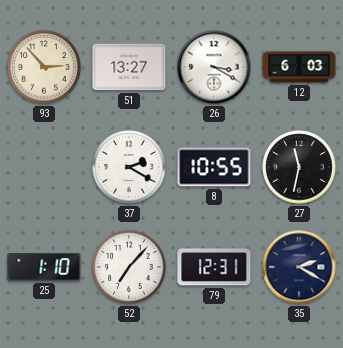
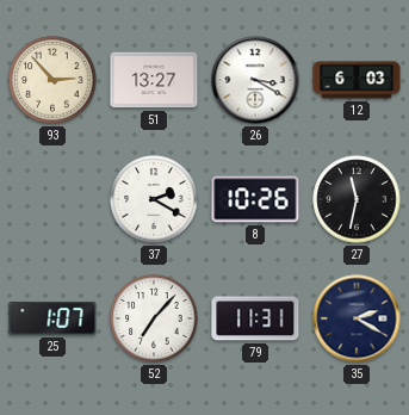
8: 10:55 -> 10:26
25: 1:10 -> 1:07
79: 12:31 -> 11:31
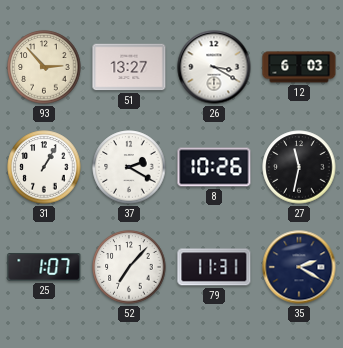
31: none -> 1:05
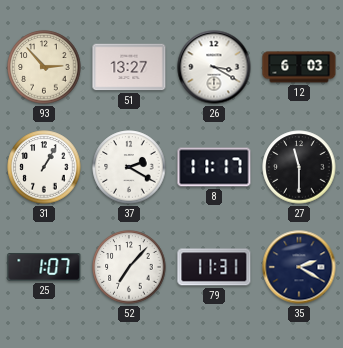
8: 10:26 -> 11:17
27: 11:32 -> 11:30
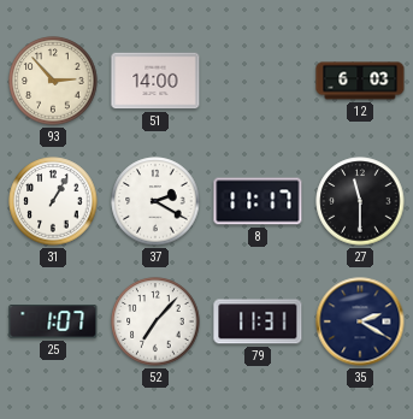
51: 13:27 -> 14:00
26: 3:20 -> none
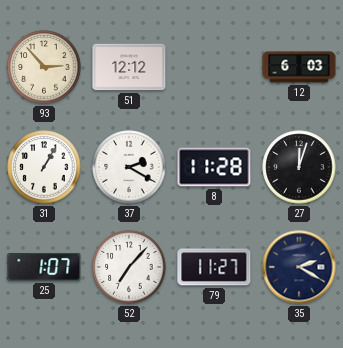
51: 14:00 -> 12:12
8: 11:17 -> 11:28
27: 11:30 -> 12:03
79: 11:31 -> 11:27
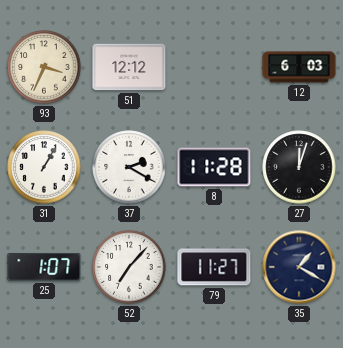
93: 2:53 -> 3:34
35: 2:20 -> 1:20
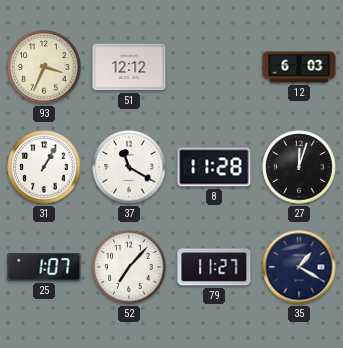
37: 2:20 -> 11:20
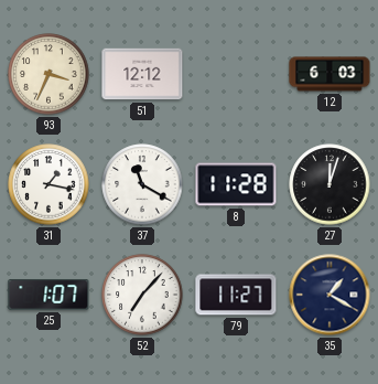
31: 1:05 -> 1:17
